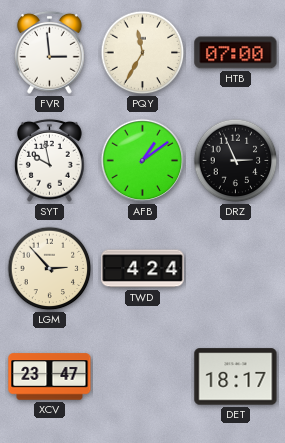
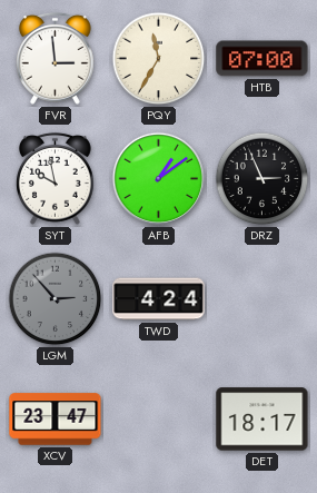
LGM dial: cream -> grey
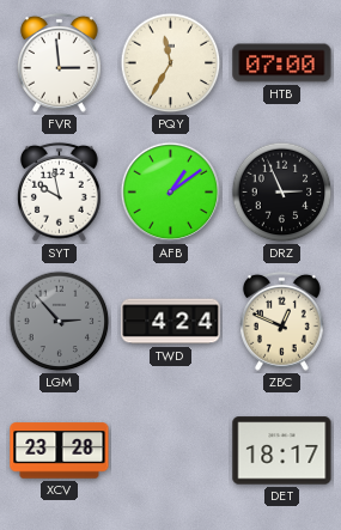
ZBC: none -> 12:49
XCV: 23:47 -> 23:28
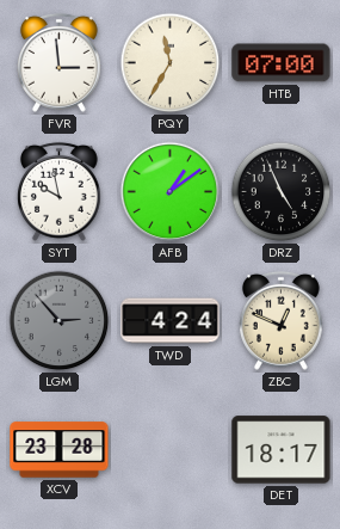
DRZ: 2:56 -> 4:56
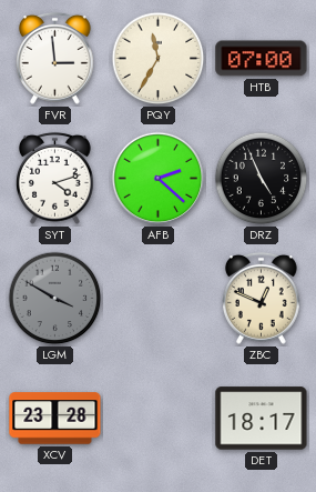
SYT: 9:58 -> 4:12
AFB: 1:09 -> 2:22
LGM: 2:53 -> 3:50
TWD: 4:24 -> none
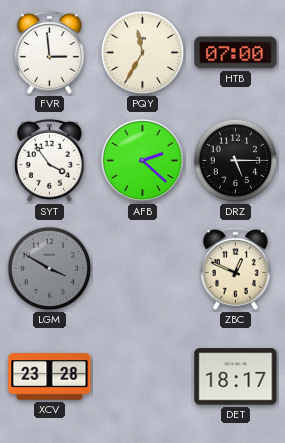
SYT: 4:12 -> 3:54
DRZ: 4:56 -> 5:15
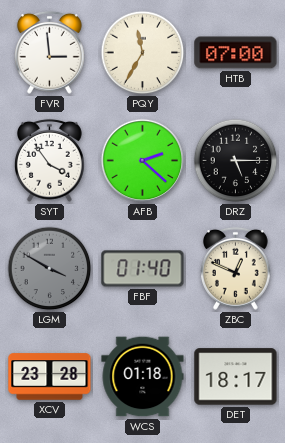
FBF: none -> 01:40
WCS: none -> 01:18
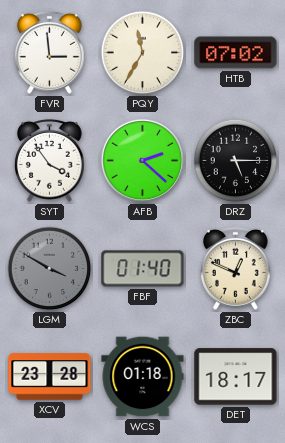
HTB: 07:00 -> 07:02
